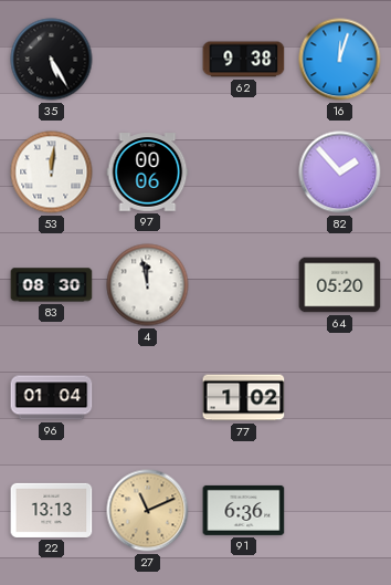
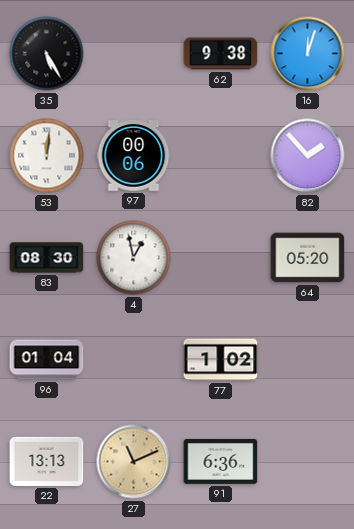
4: 11:58 -> 12:58
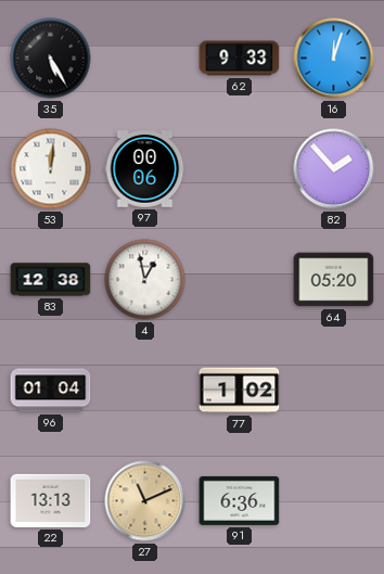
62: 9:38 -> 9:33
83: 08:30 -> 12:38
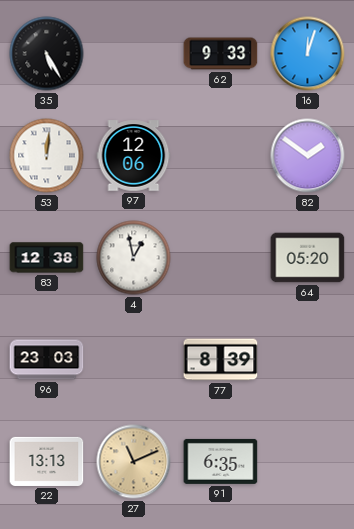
97: 00:06 -> 12:06
82: 1:53 -> 1:51
96: 01:04 -> 23:03
77: 1:02 -> 8:39
91: 6:36 -> 6:35
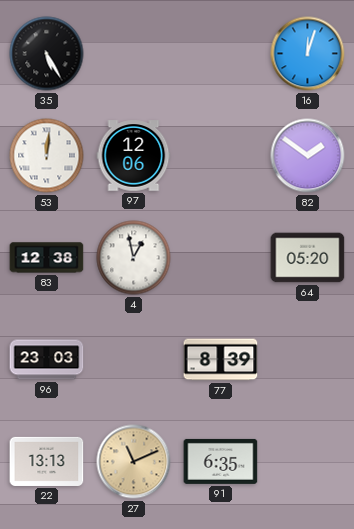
62: 9:33 -> none
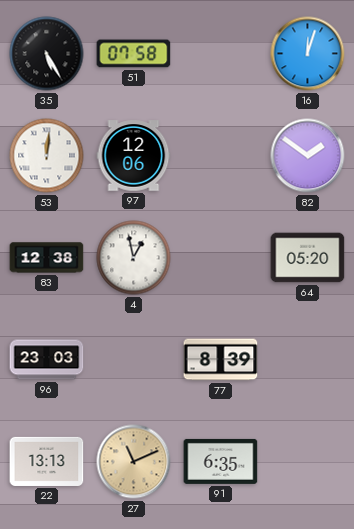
51: none -> 07:58
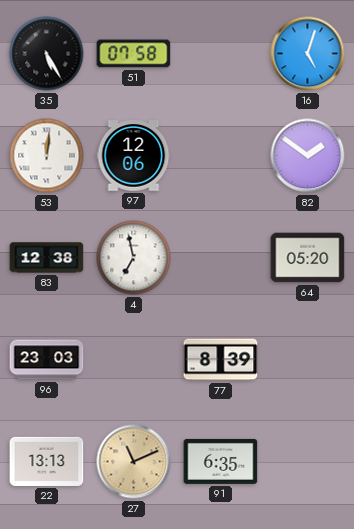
16: 12:03 -> 5:03
4: 12:58 -> 6:58
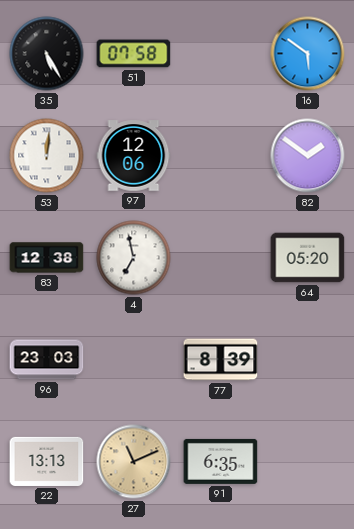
16: 5:03 -> 5:51
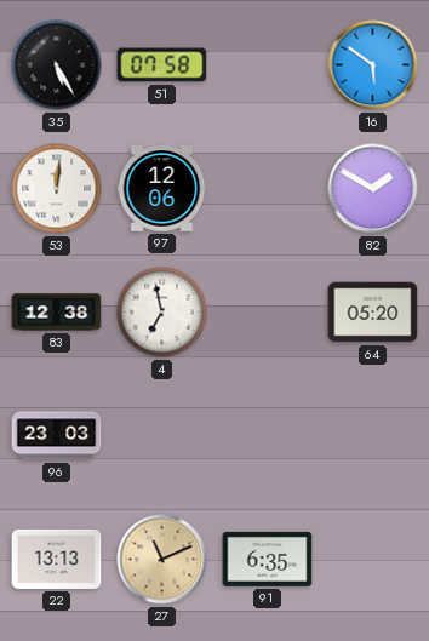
82: 1:51 -> 1:50
77: 8:39 -> none
